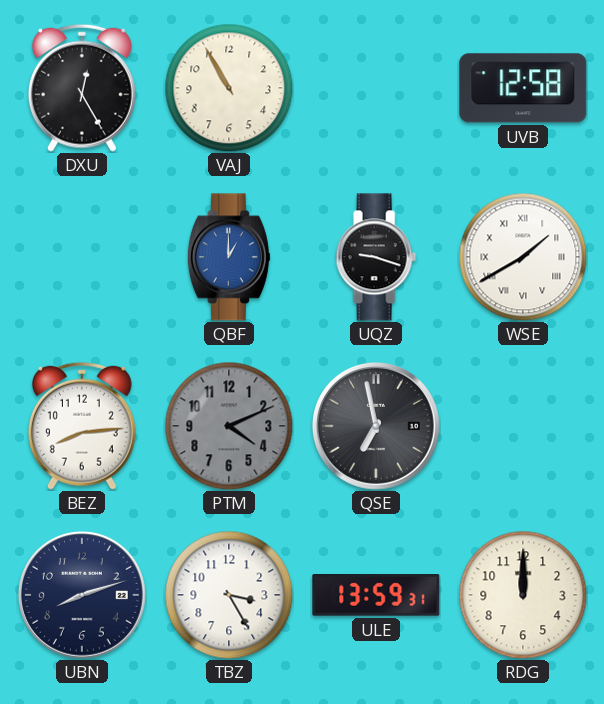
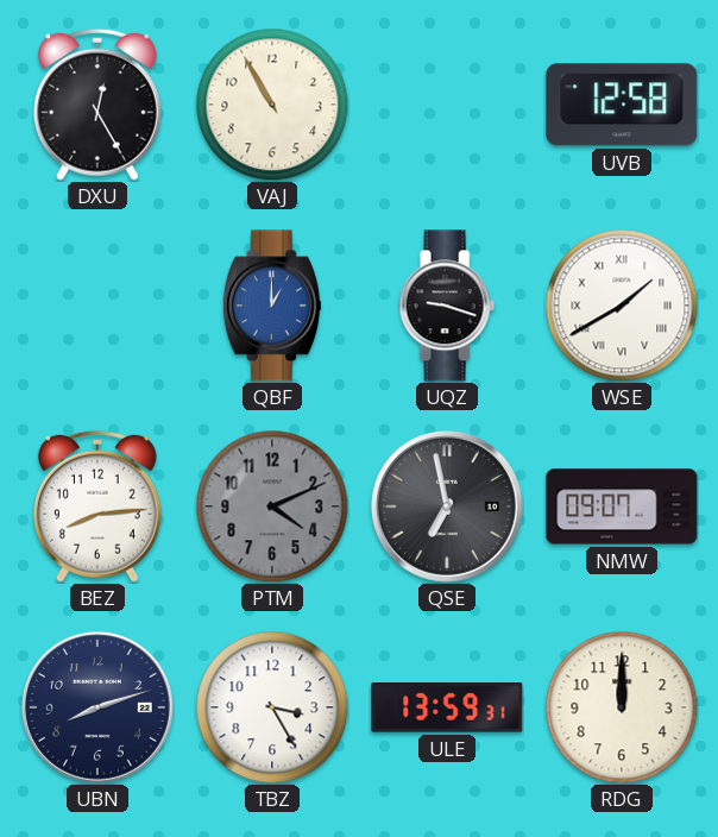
NMW: none -> 09:07
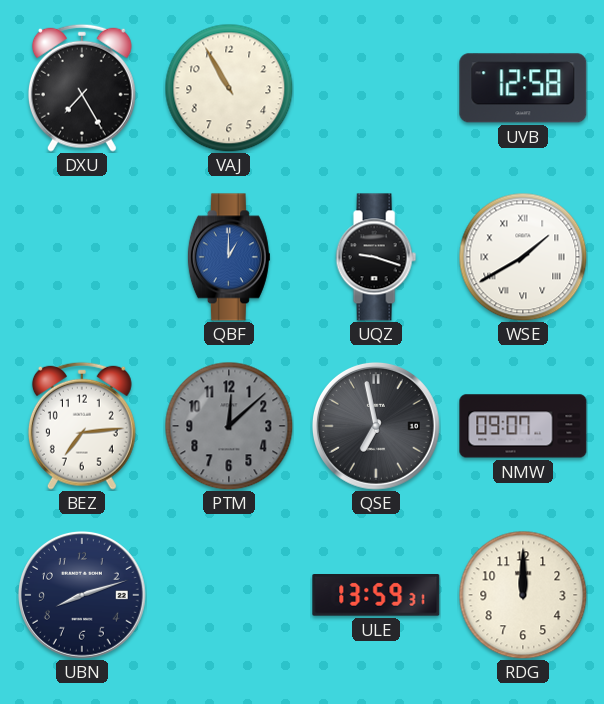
DXU: 12:25 -> 7:25
BEZ: 8:14 -> 7:14
PTM: 4:11 -> 12:08
TBZ: 3:25 -> none
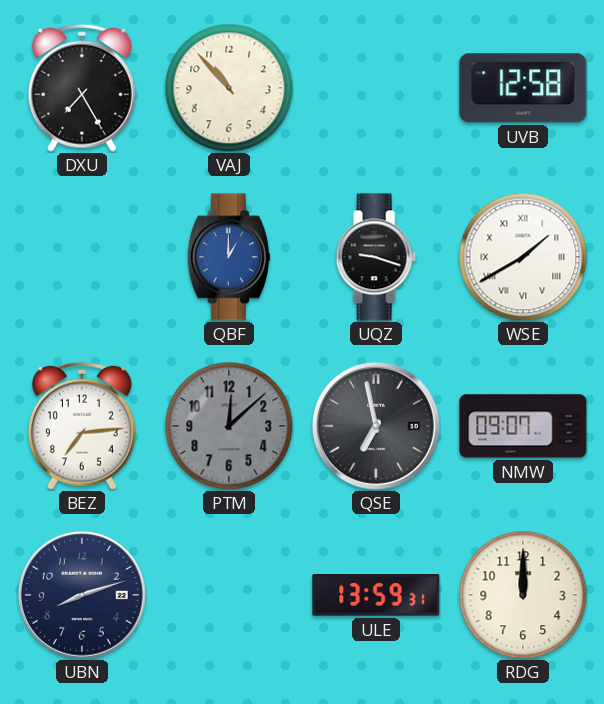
VAJ: 10:55 -> 10:53
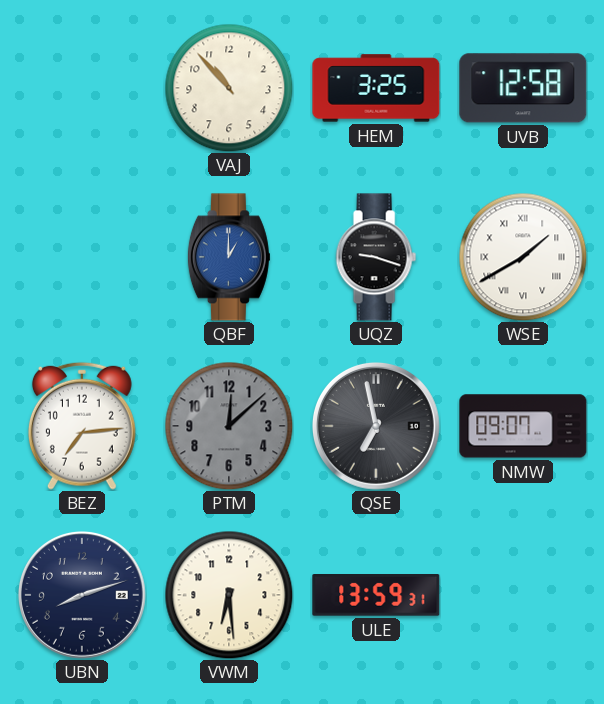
DXU: 7:25 -> none
HEM: none -> 3:25
VWM: none -> 6:29
RDG: 12:00 -> none
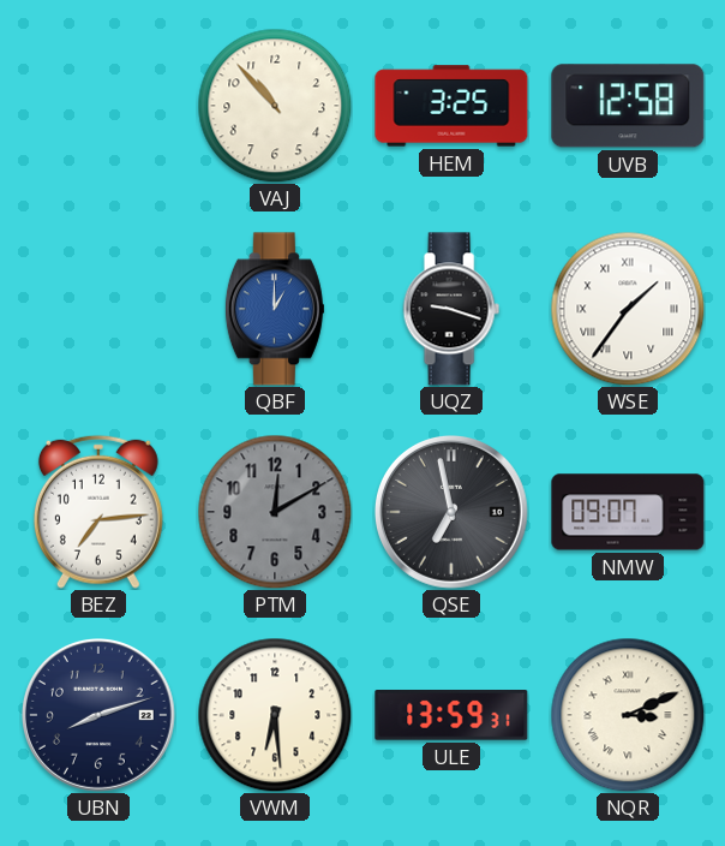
WSE: 1:40 -> 1:36
PTM: 12:08 -> 12:10
NQR: none -> 3:11
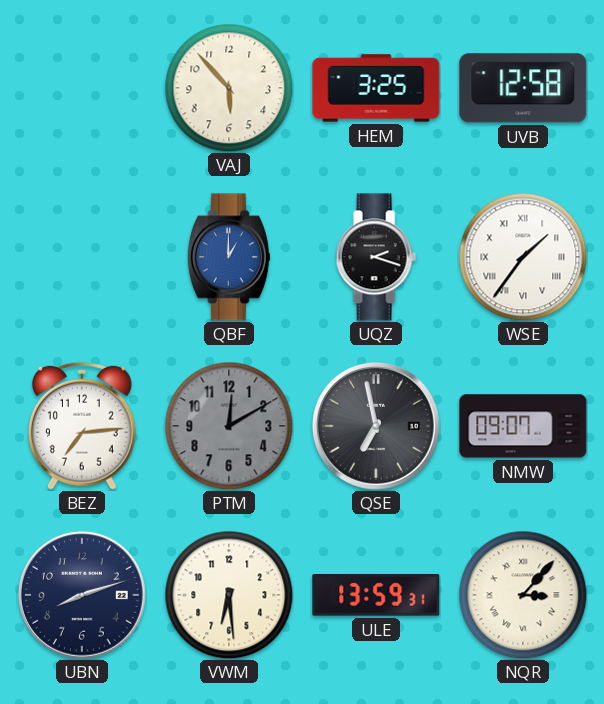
VAJ: 10:53 -> 5:53
UQZ: 9:18 -> 2:18
NQR: 3:11 -> 3:07
